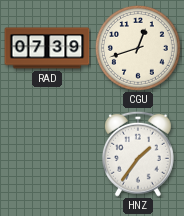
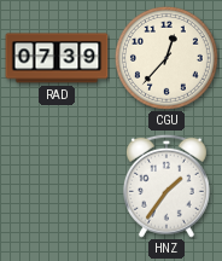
CGU: 12:42 -> 12:37
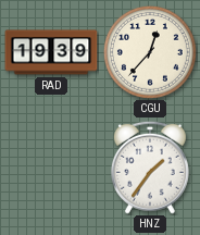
RAD: 07:39 -> 19:39
